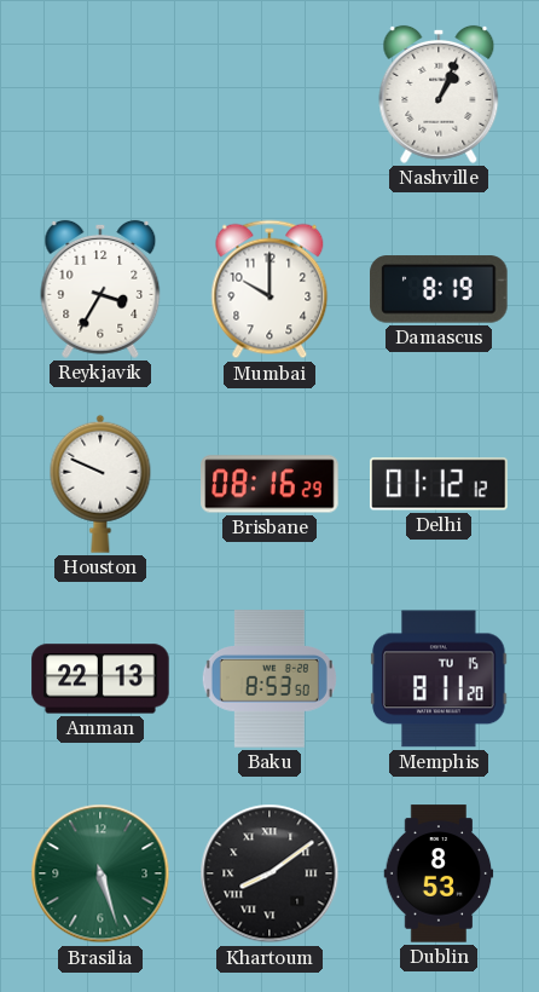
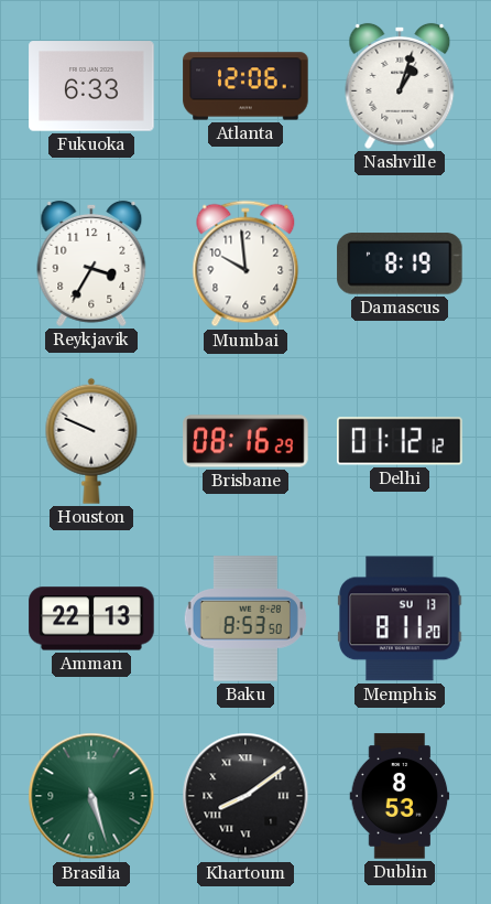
Fukuoka: none -> 6:33
Atlanta: none -> 12:06
Nashville: 1:04 -> 1:03
Mumbai: 10:00 -> 9:59
Memphis date: TU 15 -> SU 13
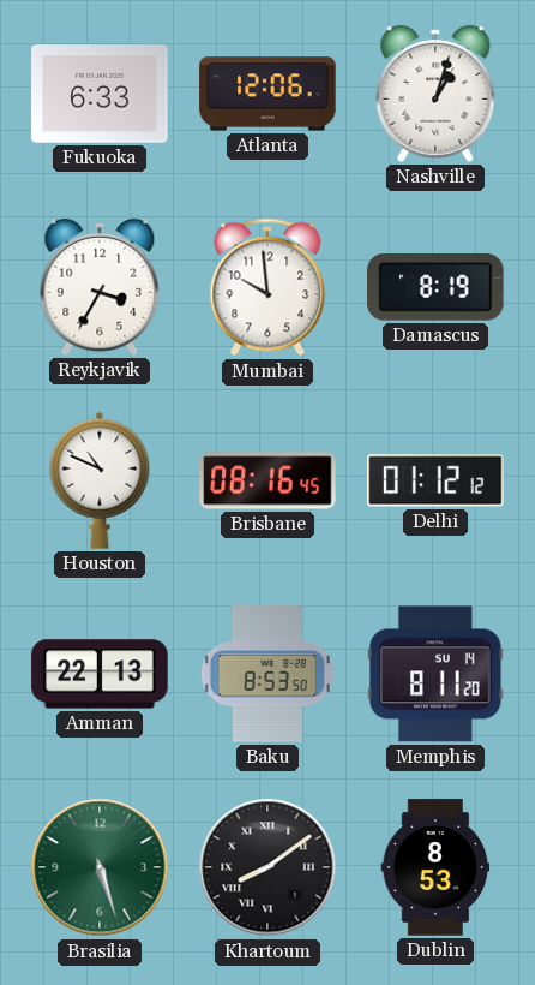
Houston: 9:49 -> 10:49
Brisbane: 08:16:29 -> 08:16:45
Memphis date: SU 13 -> SU 14
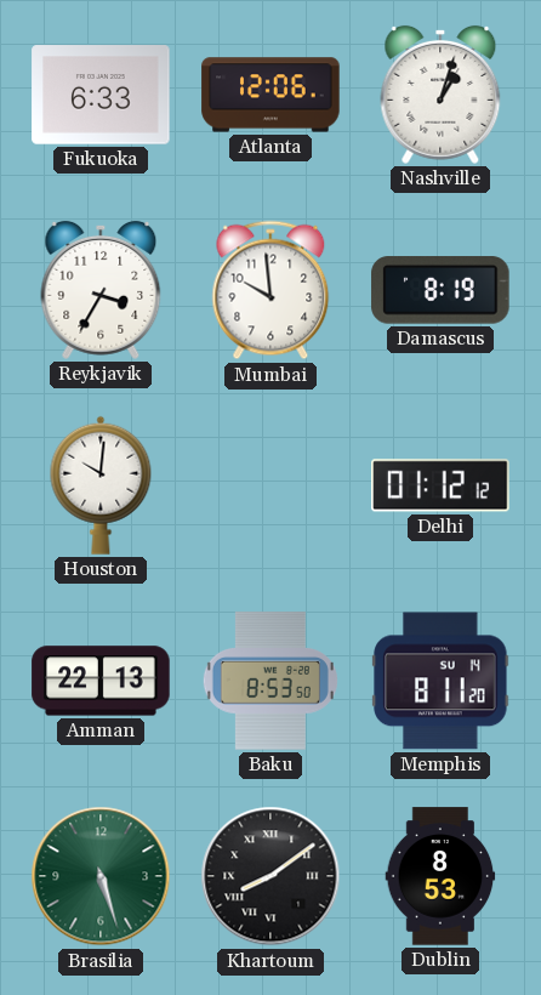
Houston: 10:49 -> 10:01
Brisbane: 08:16 -> none
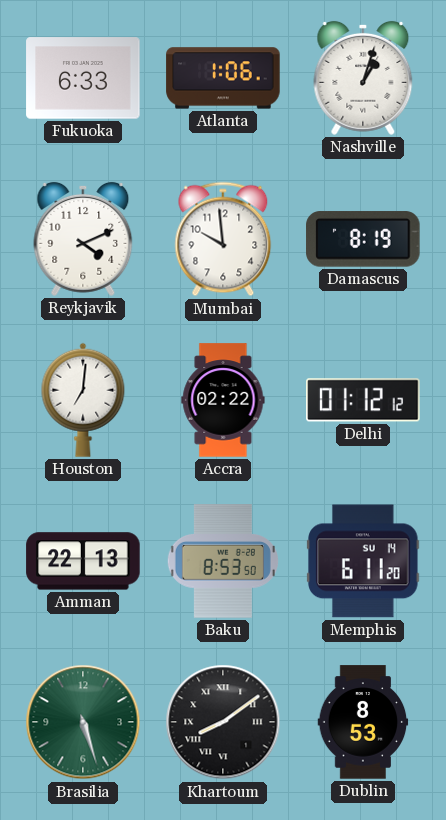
Atlanta: 12:06 -> 1:06
Reykjavik: 3:35 -> 4:11
Houston: 10:01 -> 7:01
Accra: none -> 02:22
Memphis: 8:11 -> 6:11
